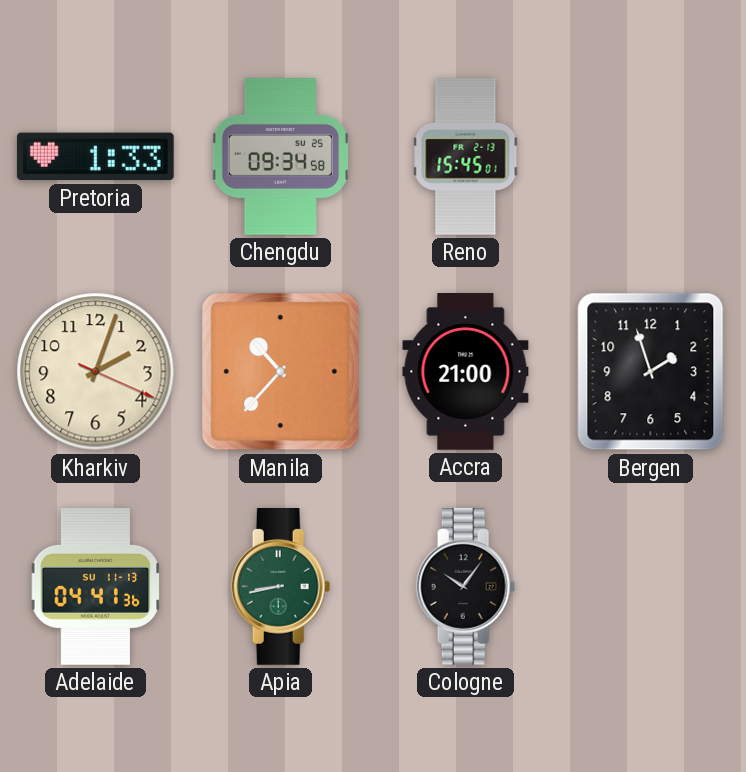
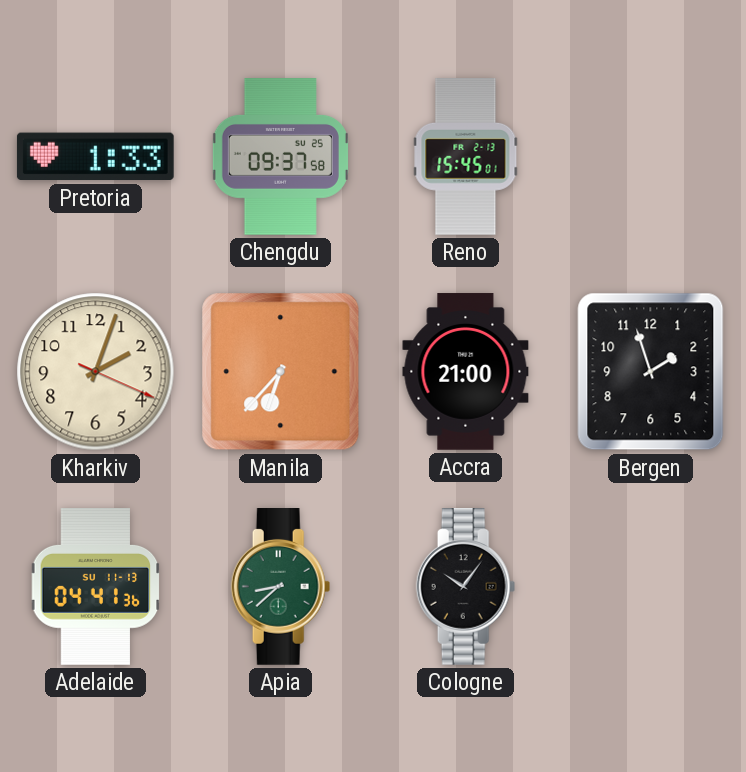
Chengdu: 09:34 -> 09:37
Manila: 10:37 -> 6:37
Apia: 8:43 -> 8:38
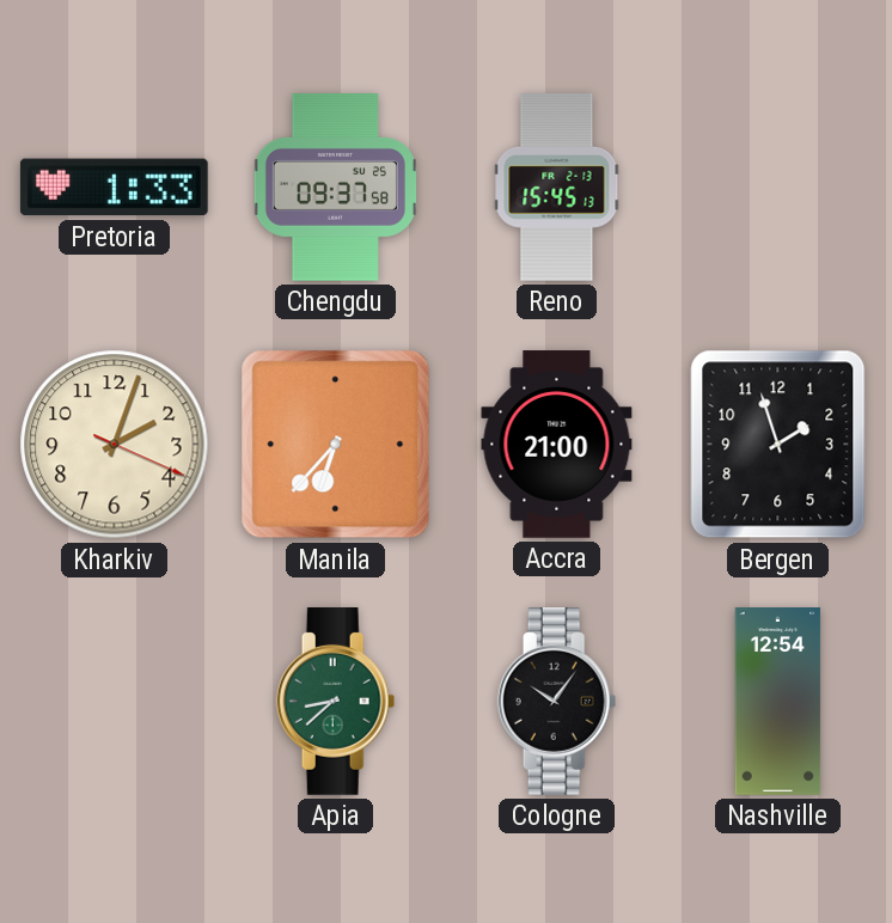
Reno: 15:45:01 -> 15:45:13
Adelaide: 04:41 -> none
Nashville: none -> 12:54
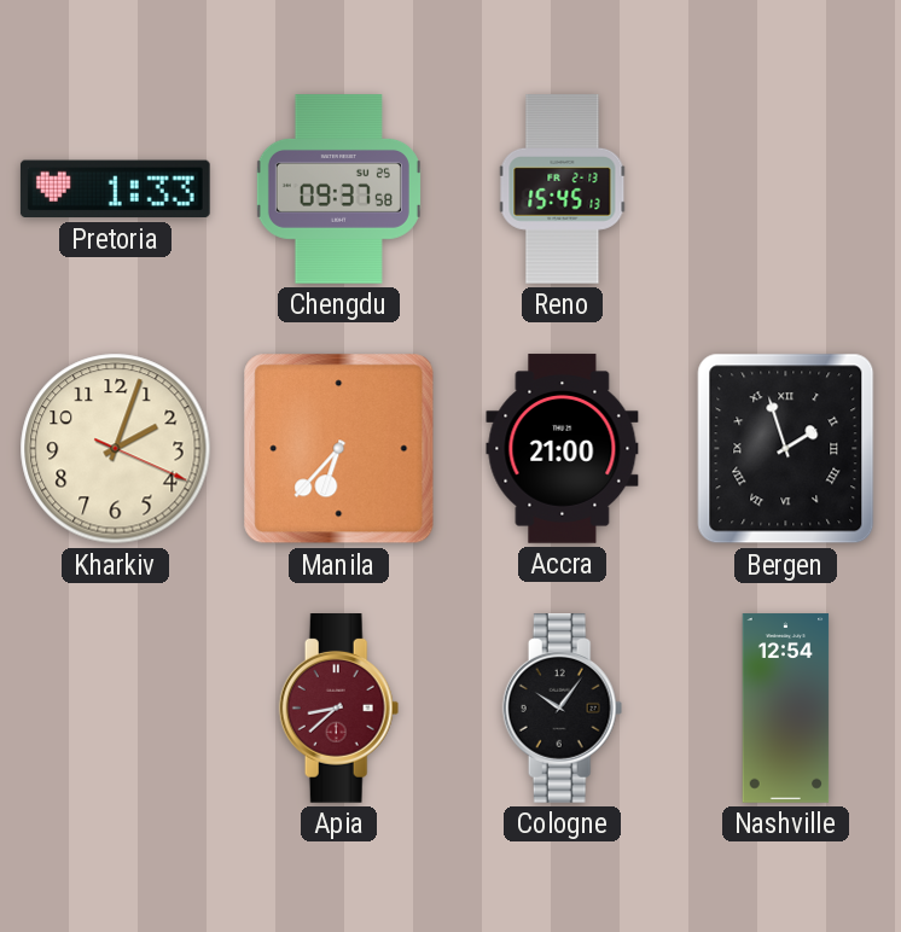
Bergen numerals: Arabic -> Roman
Apia dial: green -> burgundy
